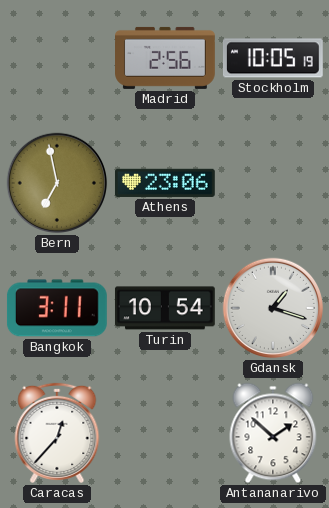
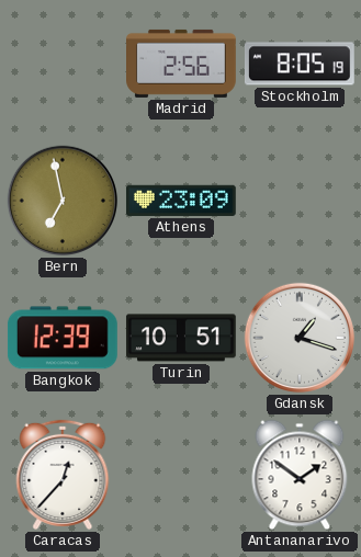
Stockholm: 10:05 -> 8:05
Athens: 23:06 -> 23:09
Bangkok: 3:11 -> 12:39
Turin: 10:54 -> 10:51
Antananarivo: 1:52 -> 1:51
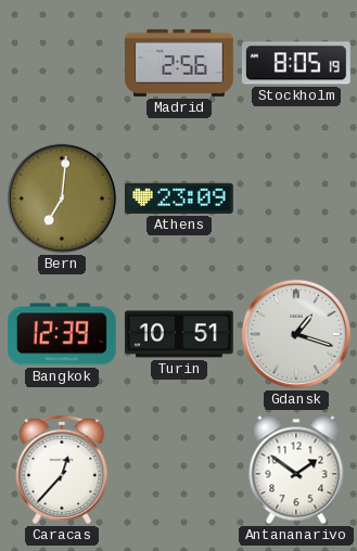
Bern: 6:58 -> 7:01
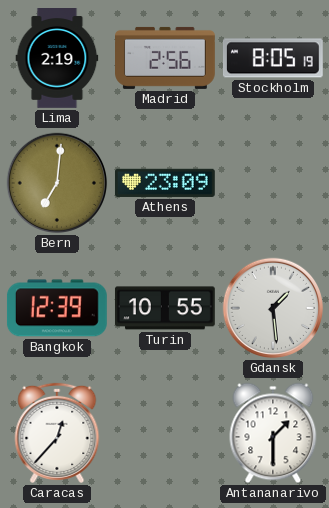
Lima: none -> 2:19
Turin: 10:51 -> 10:55
Gdansk: 1:18 -> 1:29
Antananarivo: 1:51 -> 1:30
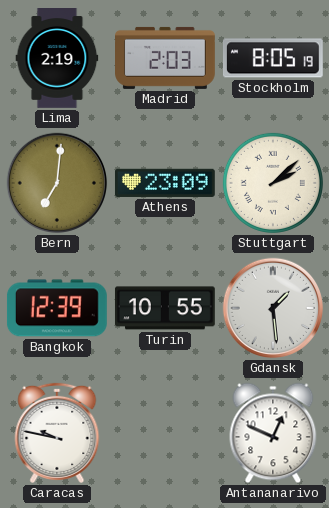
Madrid: 2:56 -> 2:03
Stuttgart: none -> 2:08
Caracas: 12:37 -> 9:47
Antananarivo: 1:30 -> 12:49
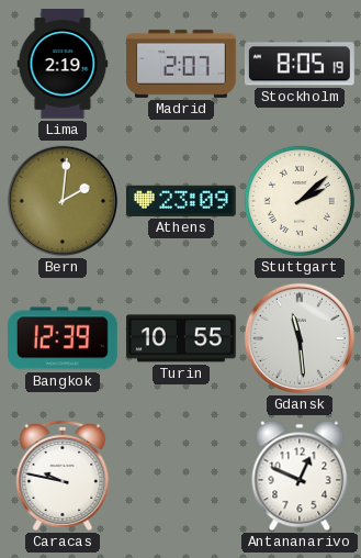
Madrid: 2:03 -> 2:07
Bern: 7:01 -> 2:01
Gdansk: 1:29 -> 11:29
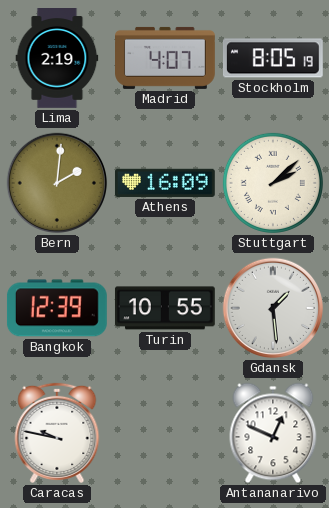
Madrid: 2:07 -> 4:07
Athens: 23:09 -> 16:09
Gdansk: 11:29 -> 1:29
